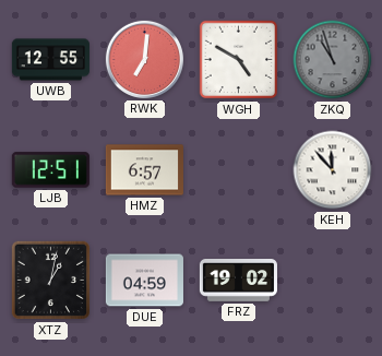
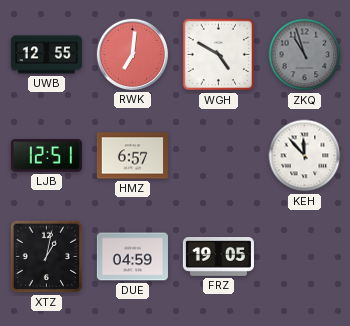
FRZ: 19:02 -> 19:05
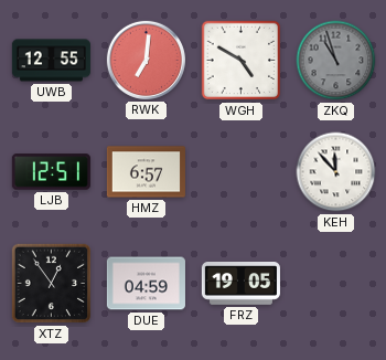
XTZ: 1:02 -> 12:54
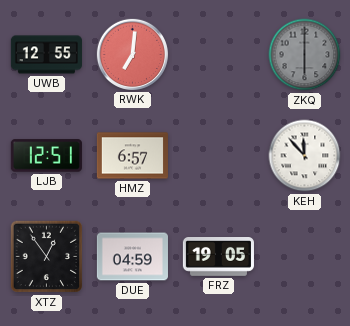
WGH: 4:50 -> none
ZKQ: 10:57 -> 6:00
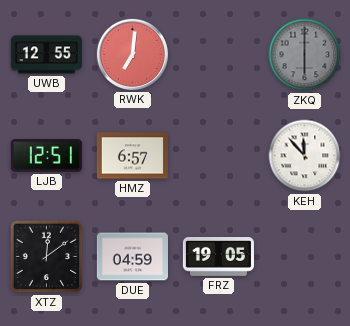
XTZ: 12:54 -> 12:09
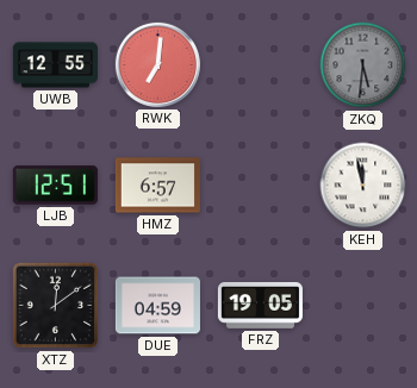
ZKQ: 6:00 -> 5:31
KEH: 11:53 -> 11:58
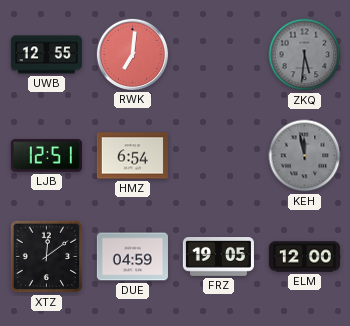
HMZ: 6:57 -> 6:54
KEH dial: white -> grey
ELM: none -> 12:00
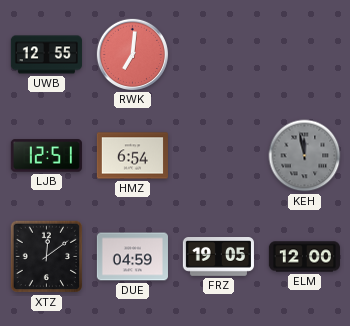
ZKQ: 5:31 -> none
